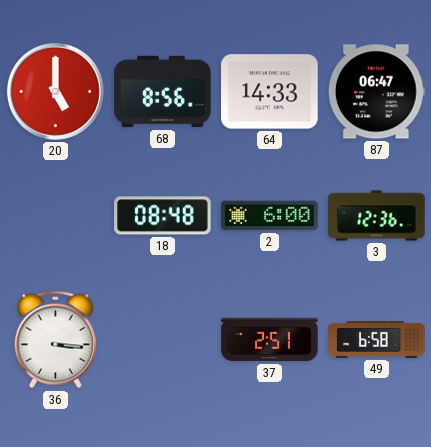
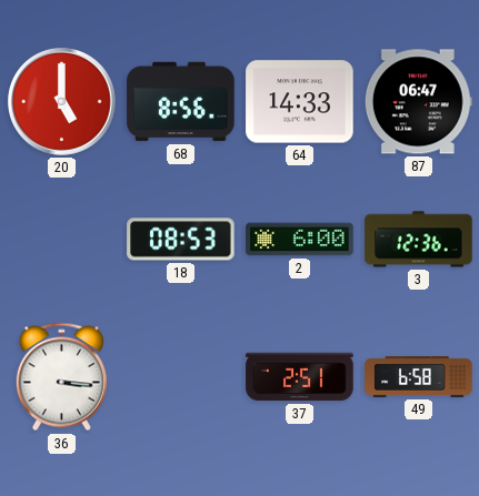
18: 08:48 -> 08:53
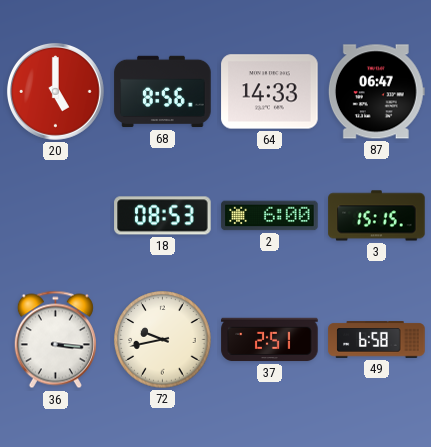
3: 12:36 -> 15:15
72: none -> 9:43
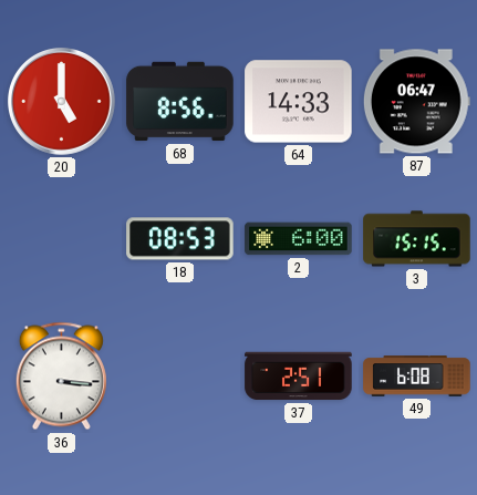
72: 9:43 -> none
49: 6:58 -> 6:08
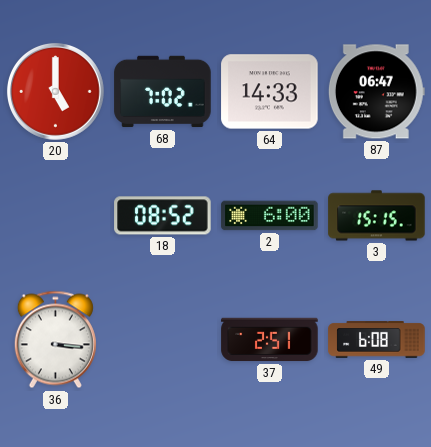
68: 8:56 -> 7:02
18: 08:53 -> 08:52
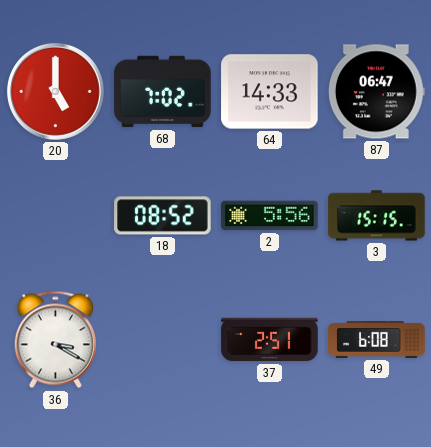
2: 6:00 -> 5:56
36: 3:16 -> 3:20
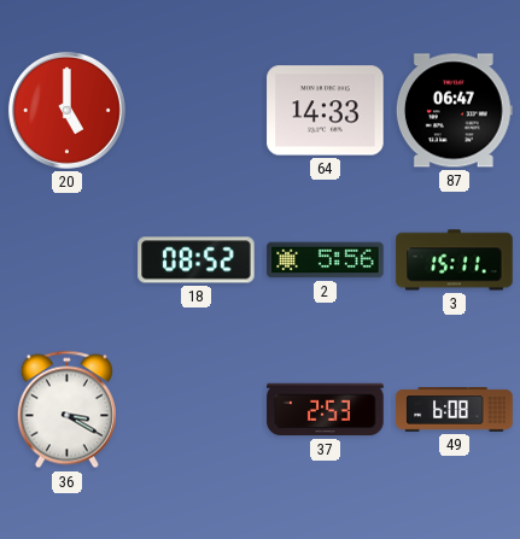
68: 7:02 -> none
3: 15:15 -> 15:11
37: 2:51 -> 2:53
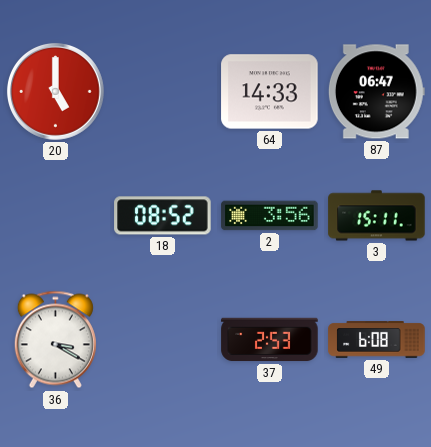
2: 5:56 -> 3:56
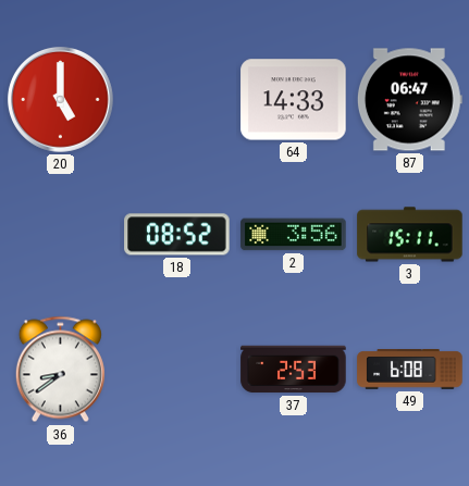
36: 3:20 -> 8:39
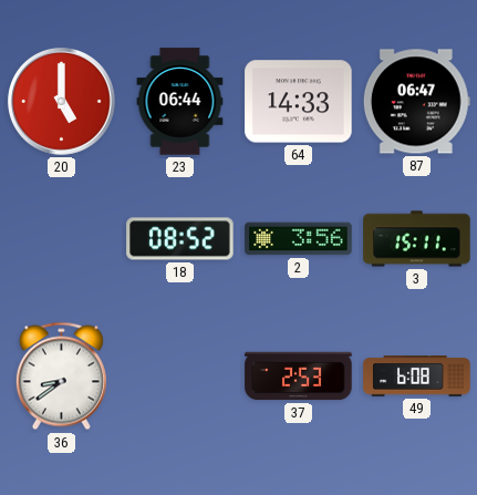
23: none -> 06:44
